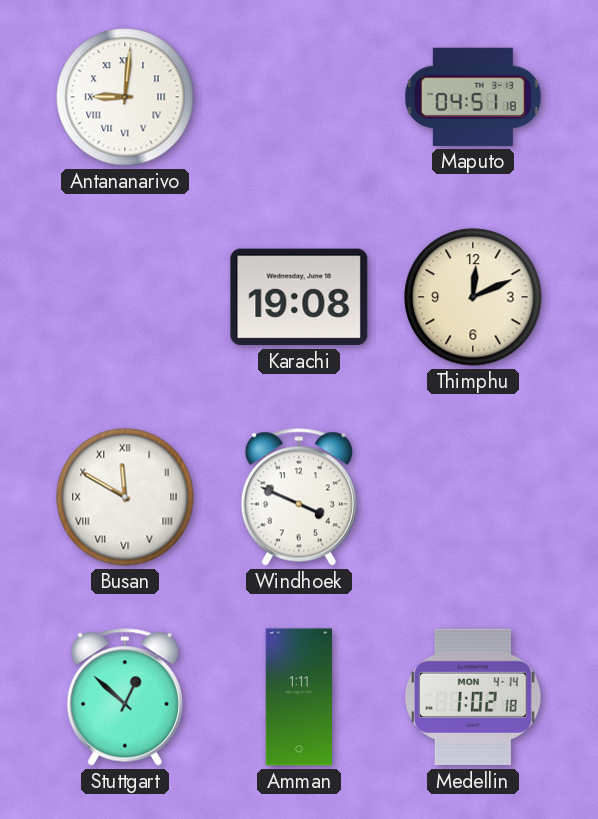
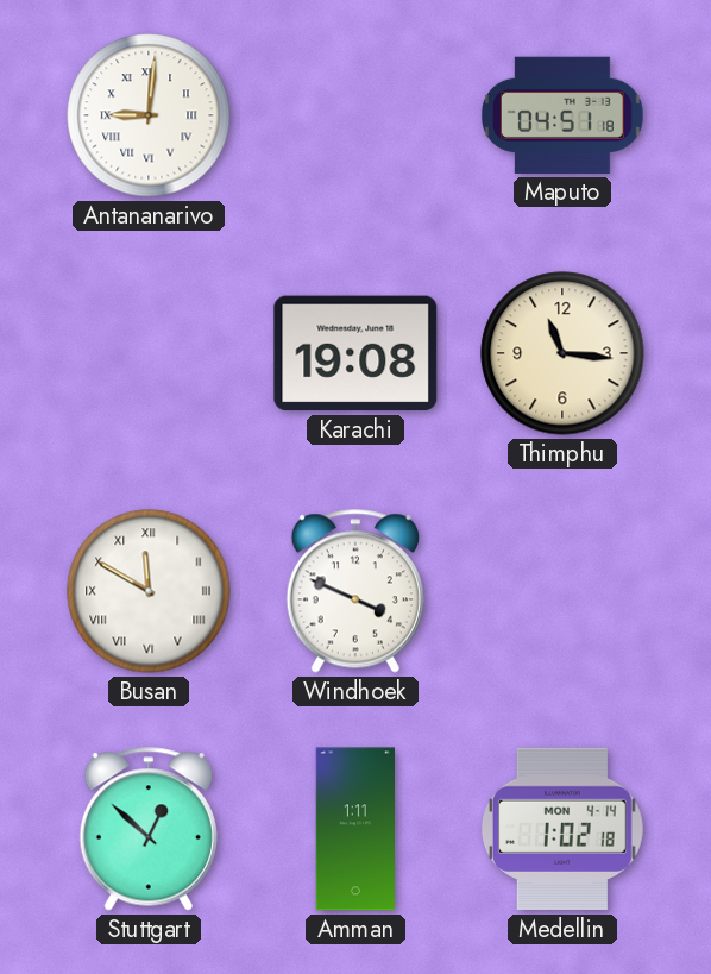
Thimphu: 12:11 -> 11:16
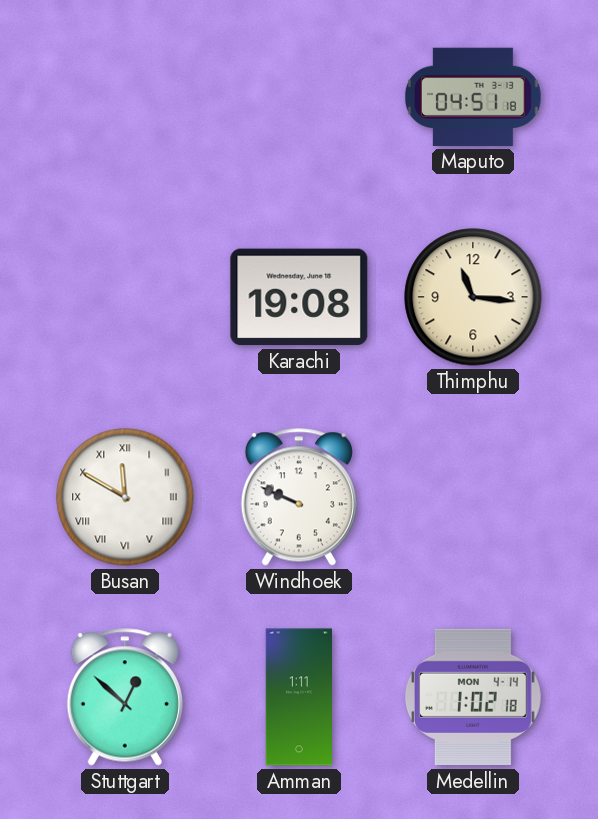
Antananarivo: 9:01 -> none
Windhoek: 3:49 -> 9:49
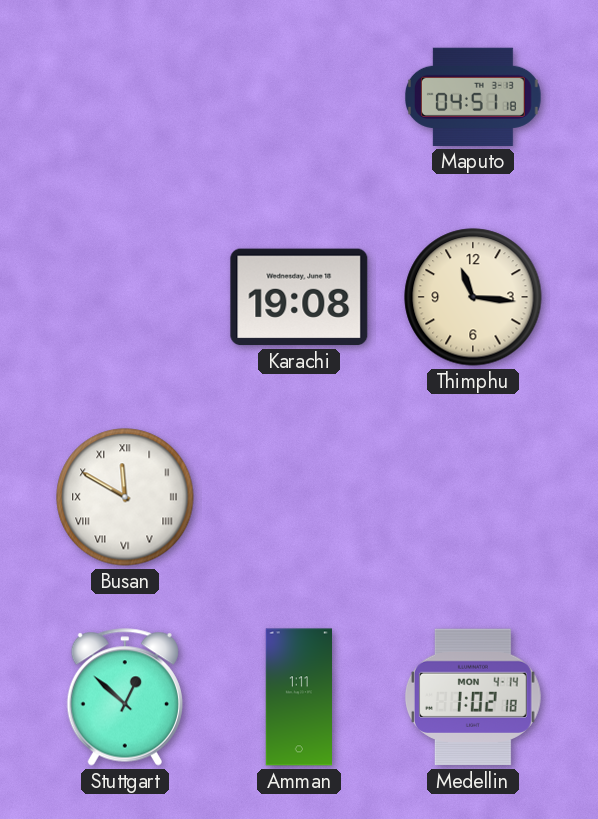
Windhoek: 9:49 -> none
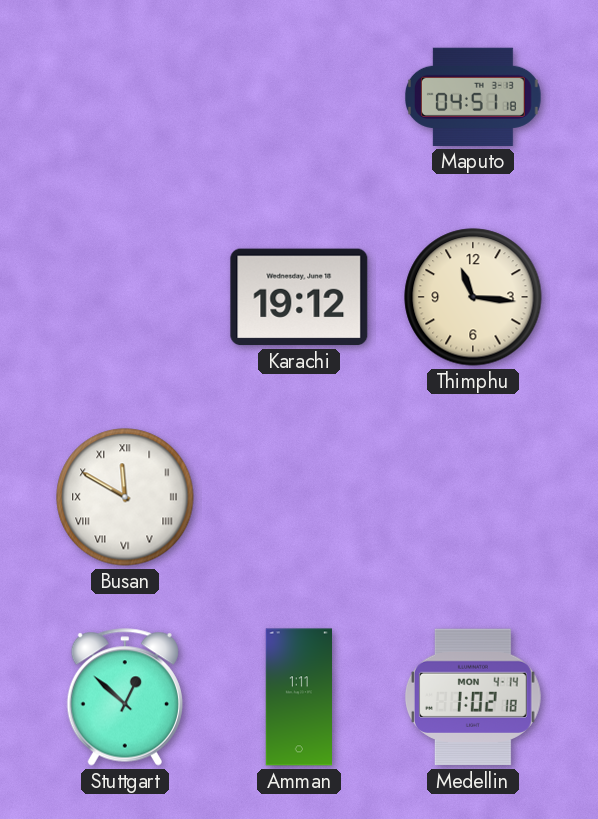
Karachi: 19:08 -> 19:12
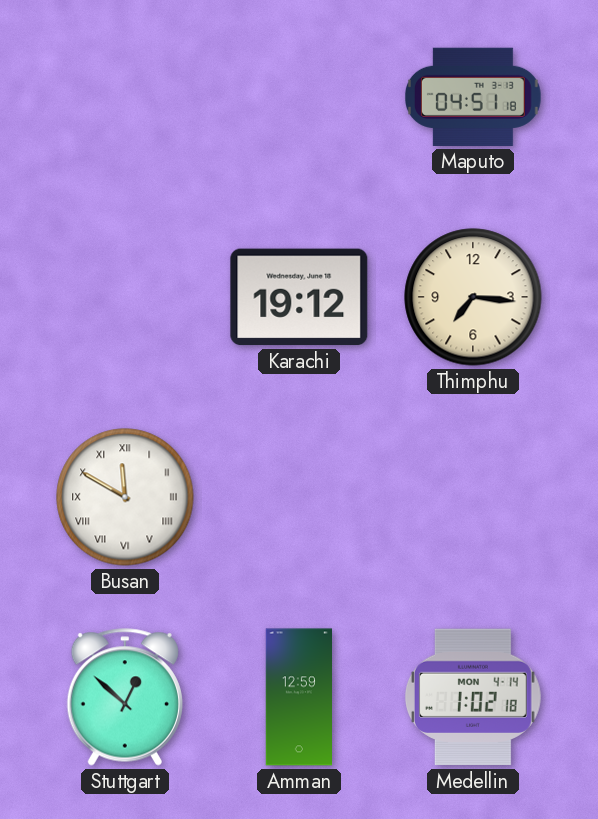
Thimphu: 11:16 -> 7:16
Amman: 1:11 -> 12:59
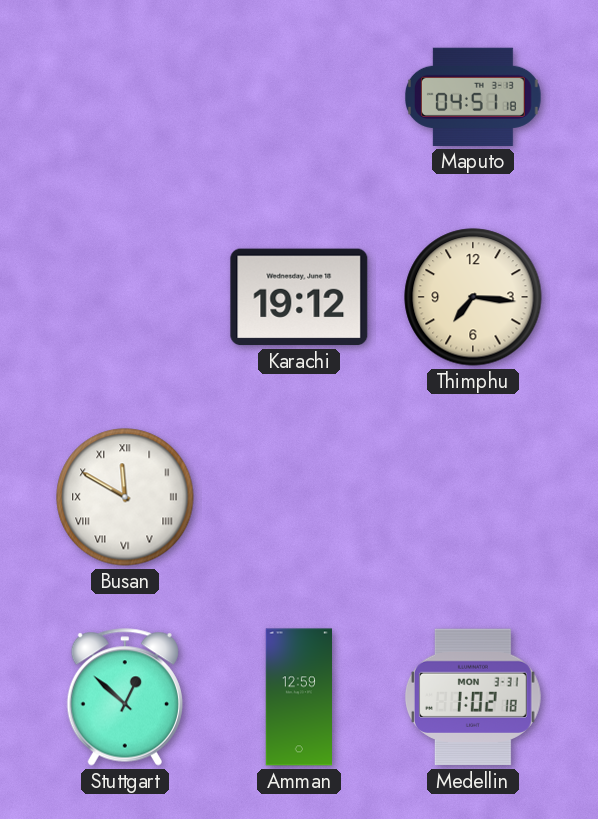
Medellin date: MON 4-14 -> MON 3-31
